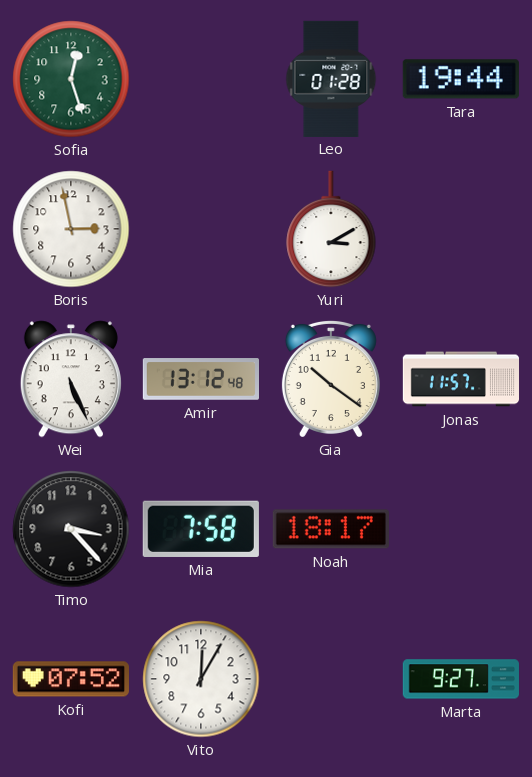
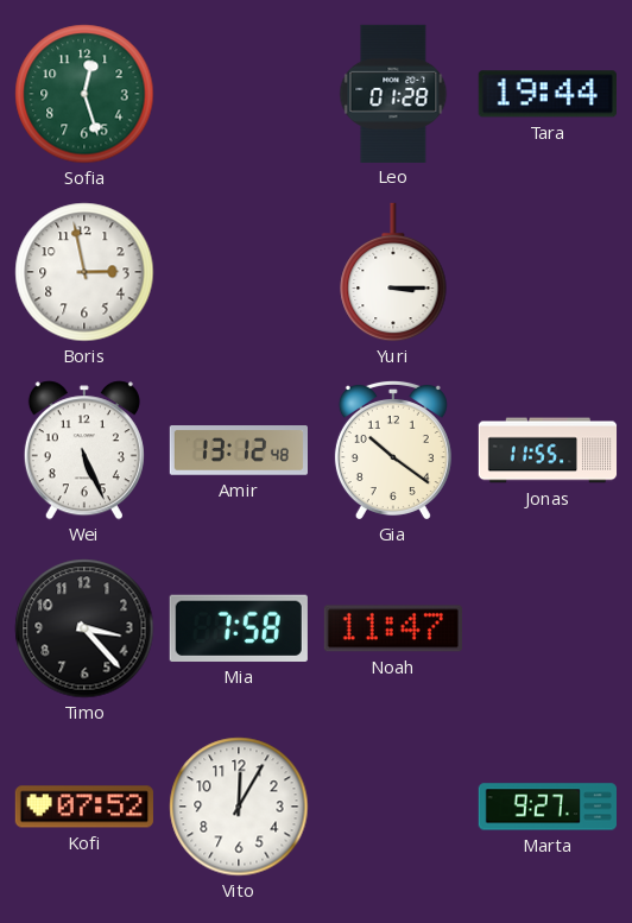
Yuri: 3:10 -> 3:15
Jonas: 11:57 -> 11:55
Noah: 18:17 -> 11:47
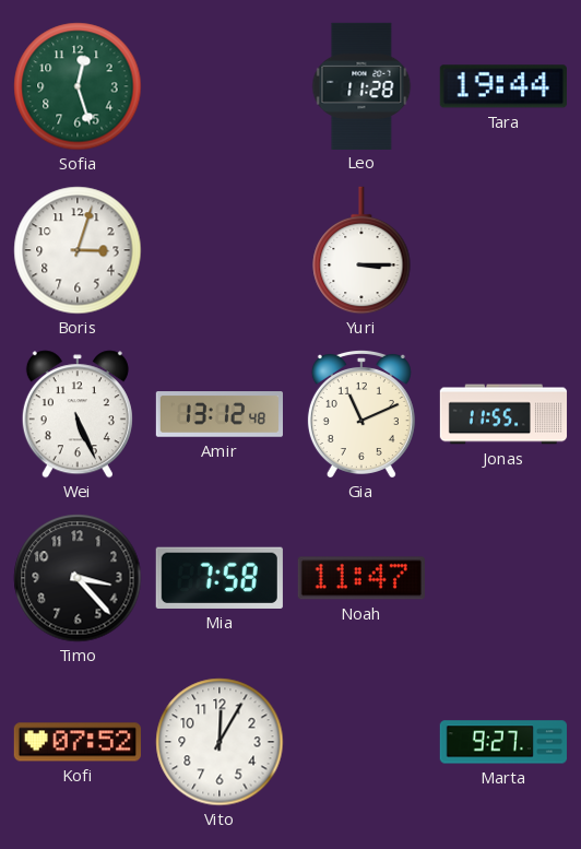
Leo: 01:28 -> 11:28
Boris: 2:58 -> 3:03
Gia: 10:21 -> 11:11
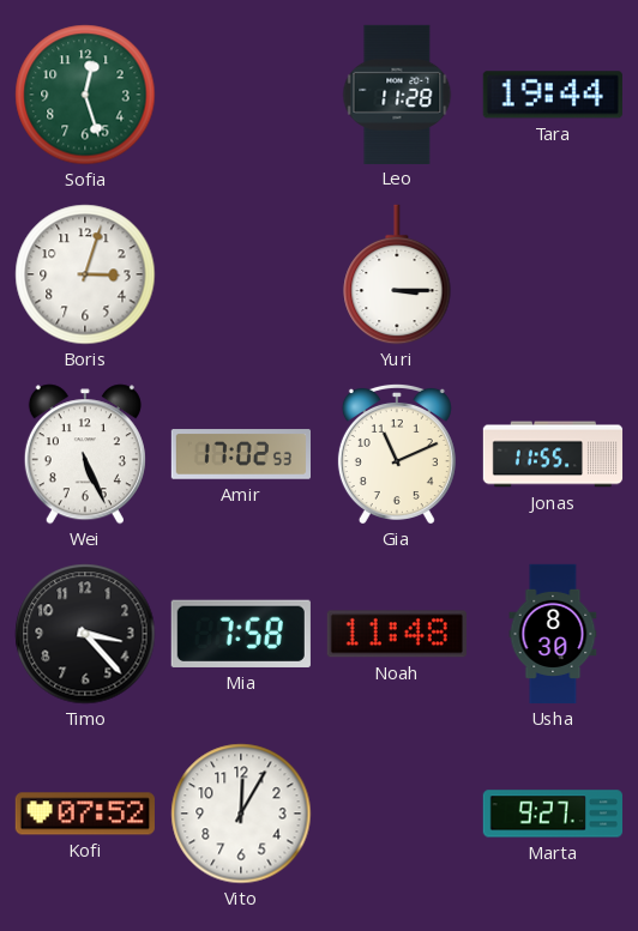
Amir: 13:12 -> 17:02
Noah: 11:47 -> 11:48
Usha: none -> 8:30
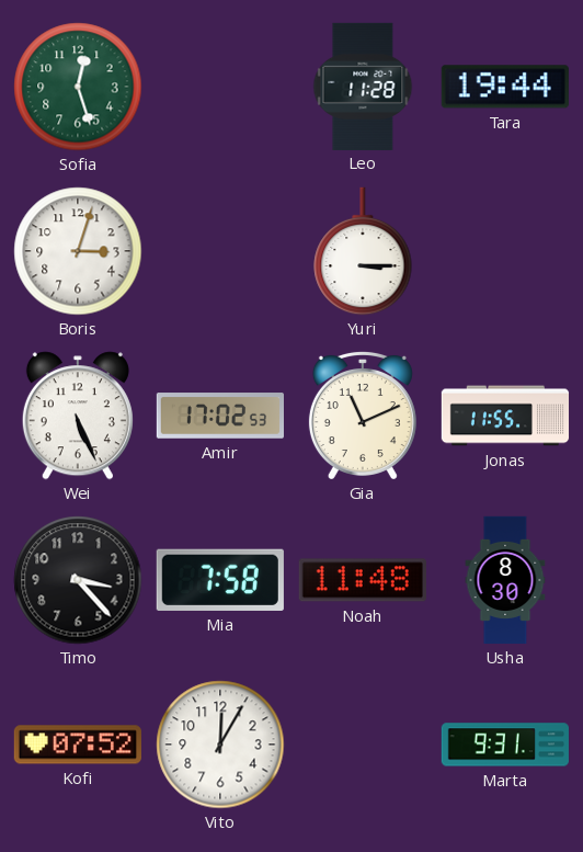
Marta: 9:27 -> 9:31
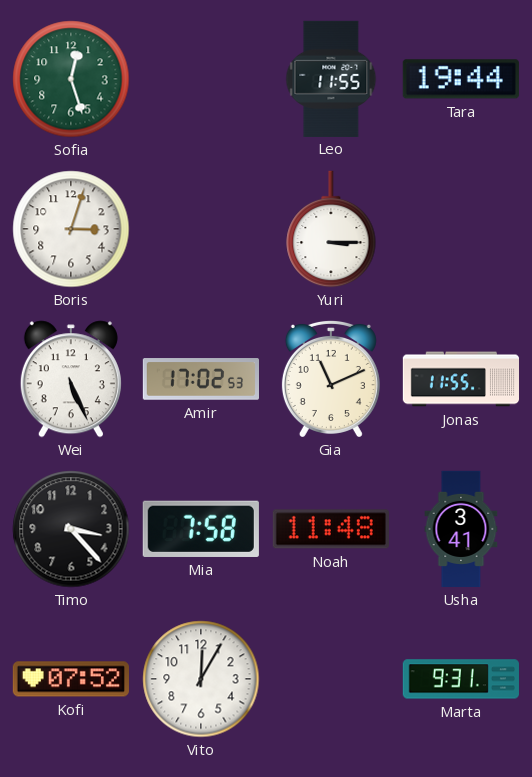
Leo: 11:28 -> 11:55
Usha: 8:30 -> 3:41
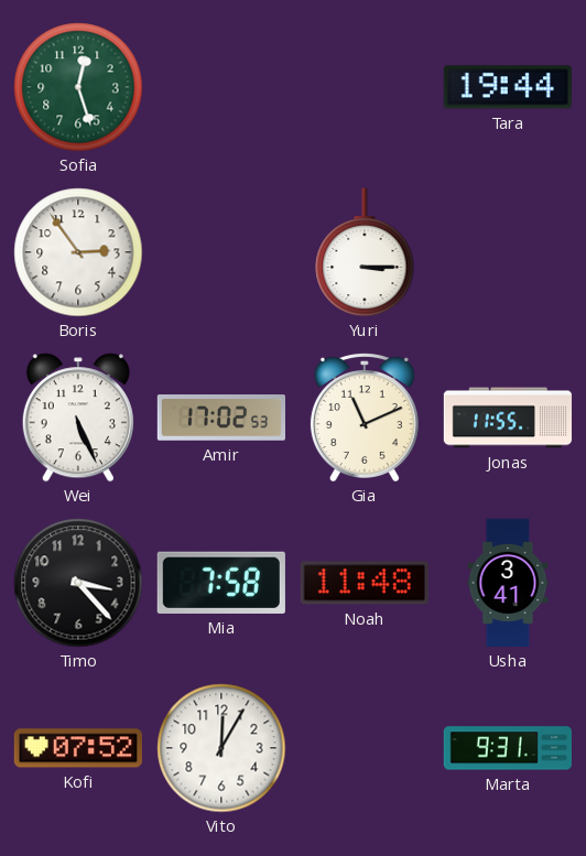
Leo: 11:55 -> none
Boris: 3:03 -> 2:54
